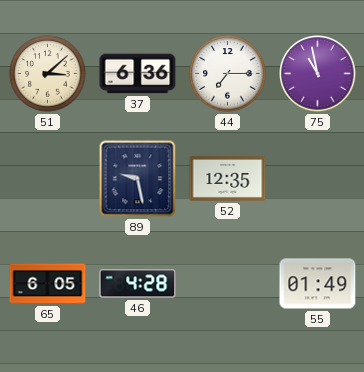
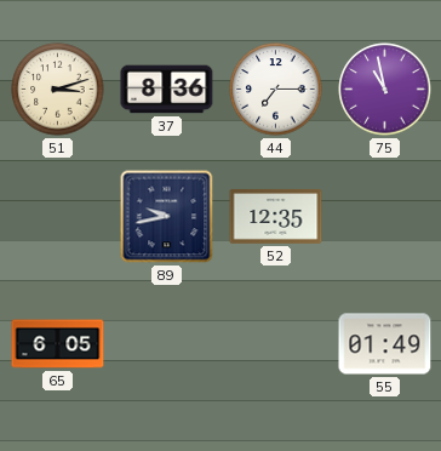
51: 3:08 -> 3:12
37: 6:36 -> 8:36
89: 9:28 -> 9:43
46: 4:28 -> none
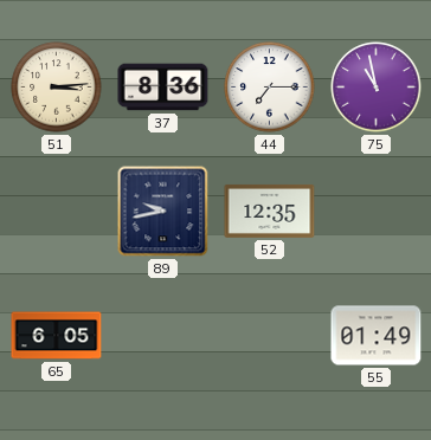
51: 3:12 -> 3:14
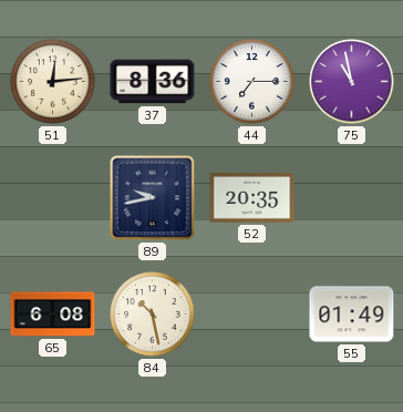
51: 3:14 -> 12:14
52: 12:35 -> 20:35
65: 6:05 -> 6:08
84: none -> 10:28
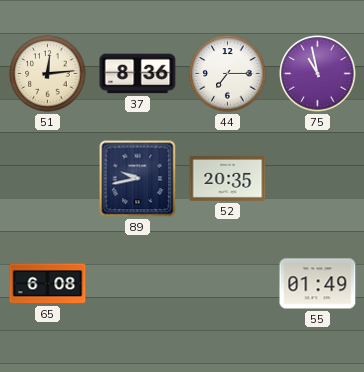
84: 10:28 -> none
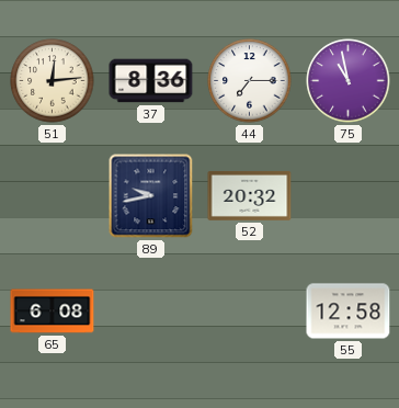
52: 20:35 -> 20:32
55: 01:49 -> 12:58
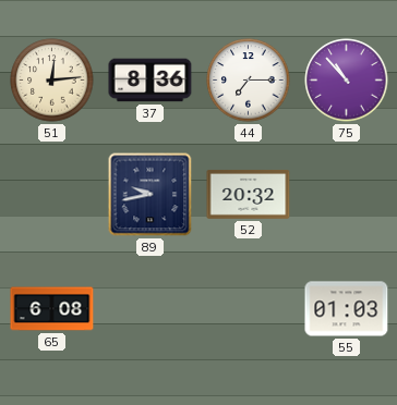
75: 10:58 -> 10:53
55: 12:58 -> 01:03
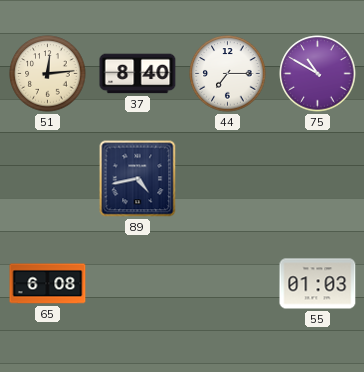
37: 8:36 -> 8:40
75: 10:53 -> 10:50
89: 9:43 -> 4:43
52: 20:32 -> none
